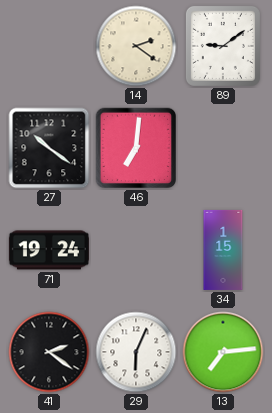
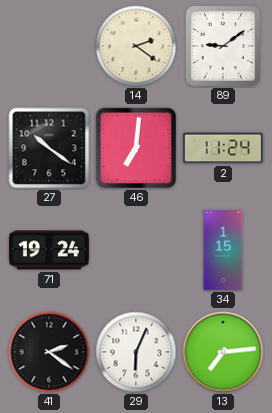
2: none -> 11:24
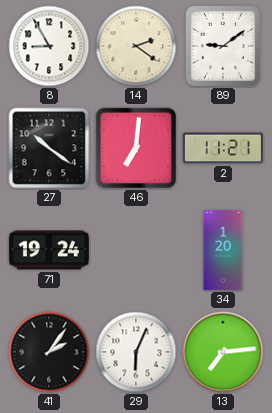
8: none -> 8:55
2: 11:24 -> 11:21
34: 1:15 -> 1:20
41: 2:21 -> 2:06
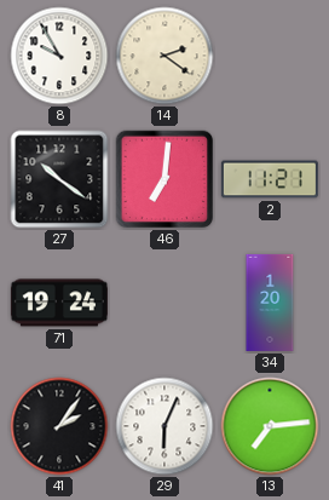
8: 8:55 -> 9:55
89: 9:09 -> none
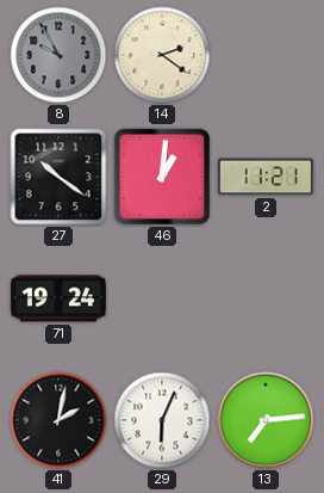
8 dial: white -> grey
46: 7:01 -> 1:01
34: 1:20 -> none
41: 2:06 -> 2:02
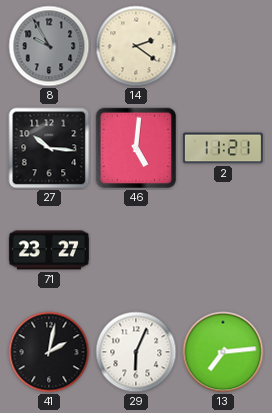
27: 10:21 -> 10:16
46: 1:01 -> 5:01
71: 19:24 -> 23:27
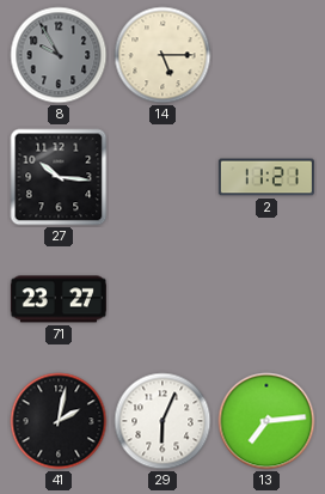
14: 2:21 -> 5:15
46: 5:01 -> none
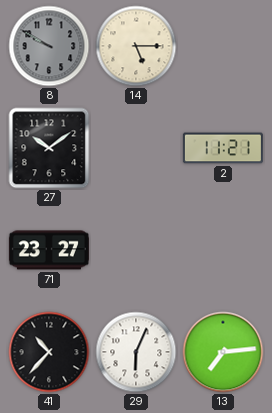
8: 9:55 -> 9:50
27: 10:16 -> 10:09
41: 2:02 -> 10:37
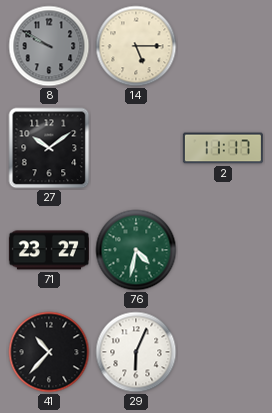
2: 11:21 -> 11:17
76: none -> 4:32
13: 7:14 -> none
